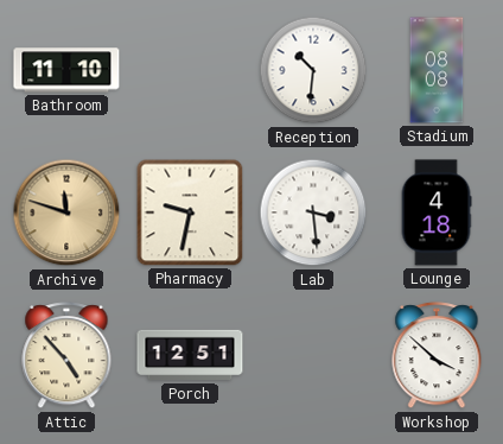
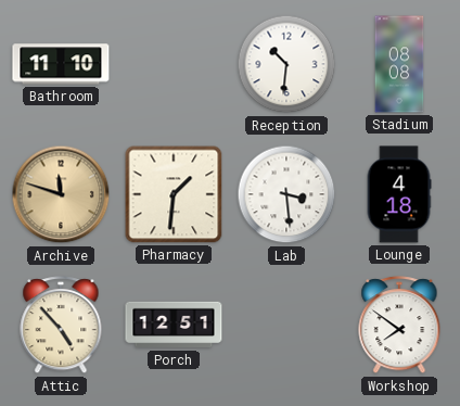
Pharmacy: 9:32 -> 1:31
Workshop: 3:52 -> 7:51
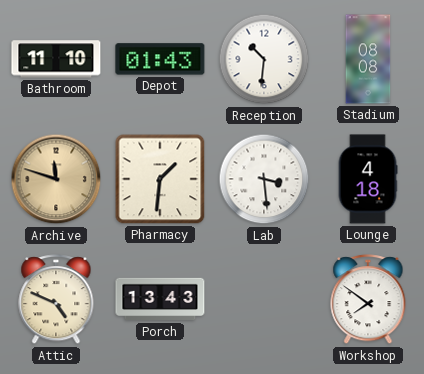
Depot: none -> 01:43
Attic: 4:53 -> 4:49
Porch: 12:51 -> 13:43
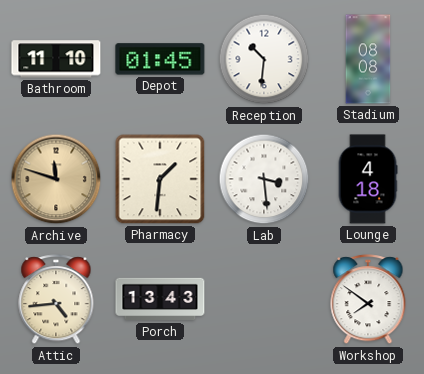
Depot: 01:43 -> 01:45
Attic: 4:49 -> 4:44
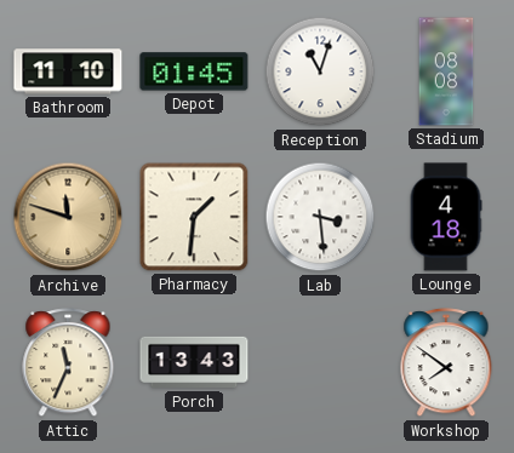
Reception: 10:31 -> 11:03
Attic: 4:44 -> 11:34
